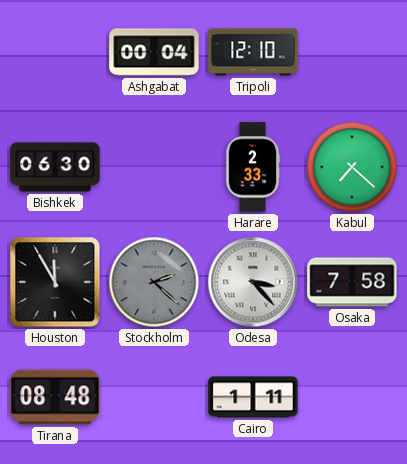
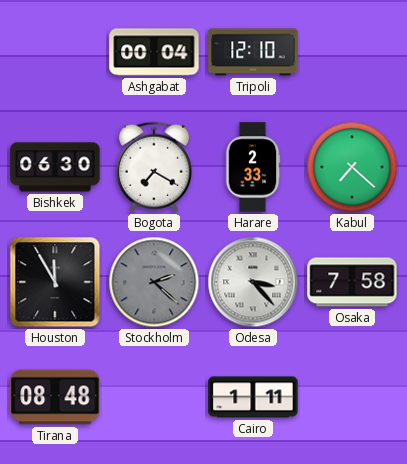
Bogota: none -> 7:20
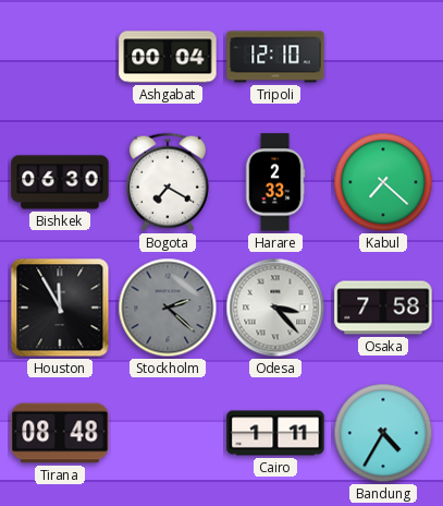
Bandung: none -> 4:35
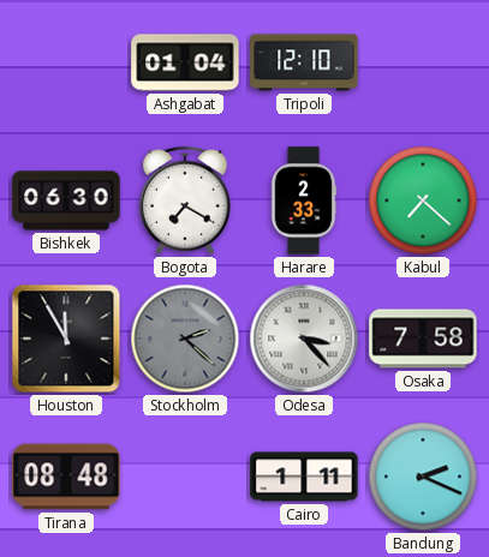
Ashgabat: 00:04 -> 01:04
Bandung: 4:35 -> 2:19
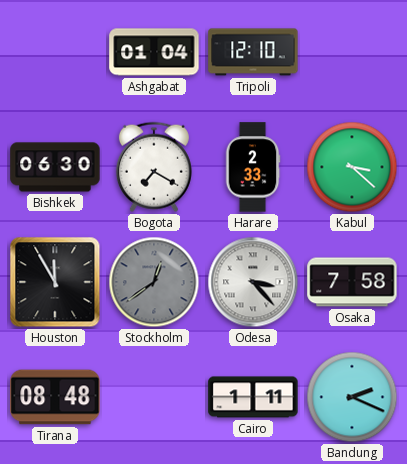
Kabul: 7:22 -> 3:22
Stockholm: 2:22 -> 12:39
